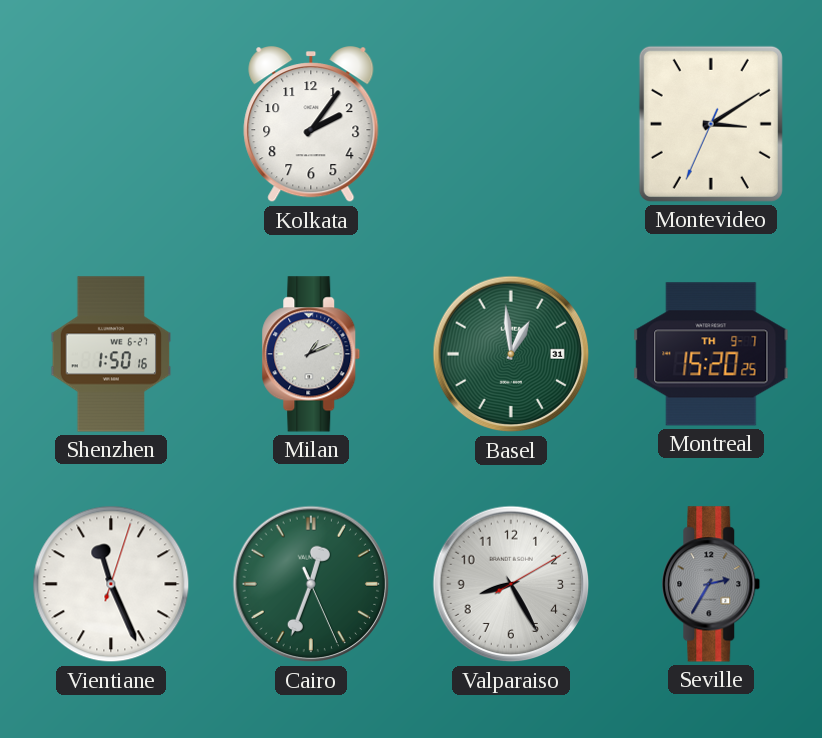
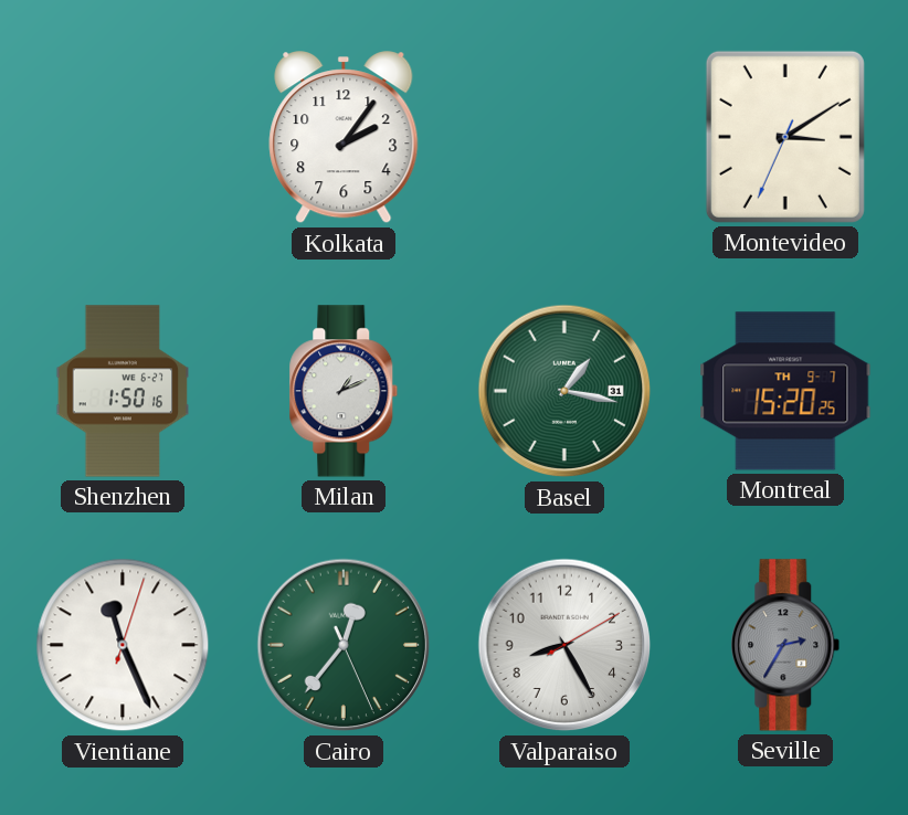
Basel: 12:59 -> 1:17
Cairo: 12:33 -> 12:36
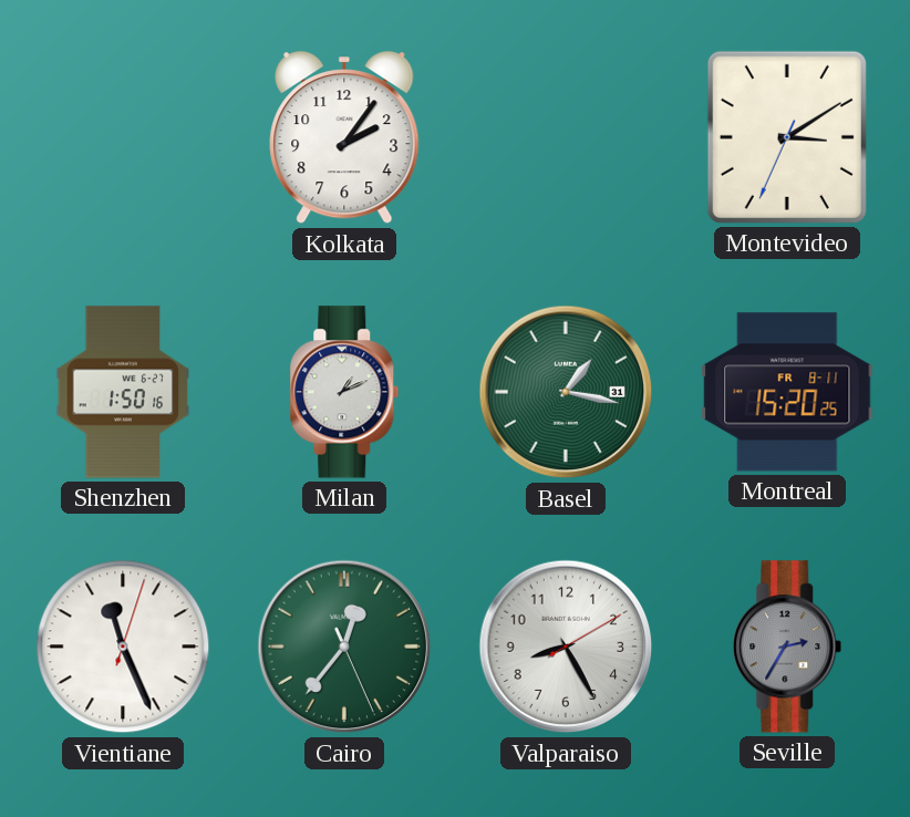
Montreal date: TH 9-7 -> FR 8-11
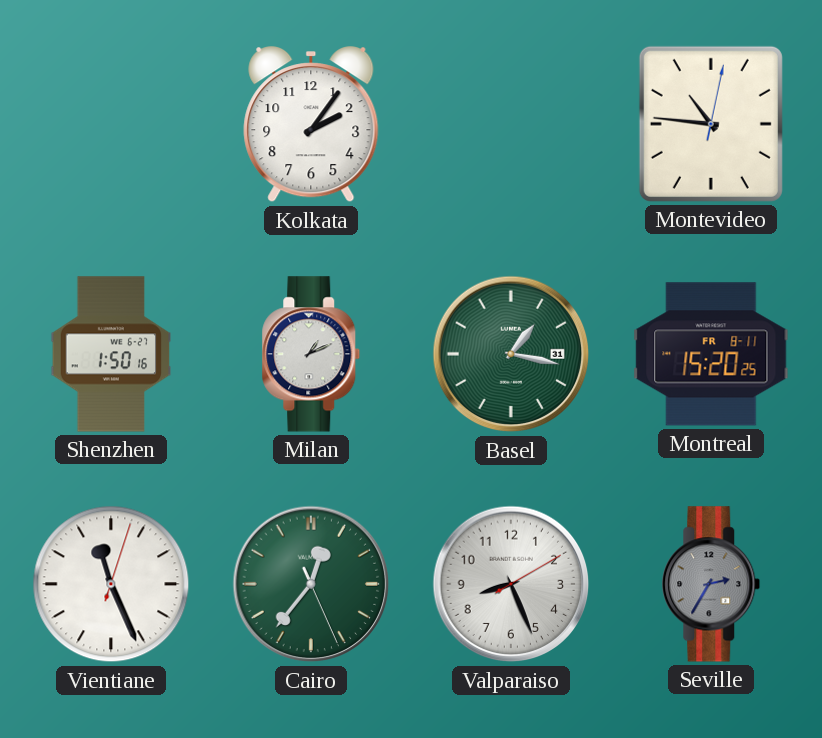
Montevideo: 3:09 -> 10:46
Valparaiso: 8:25 -> 8:26
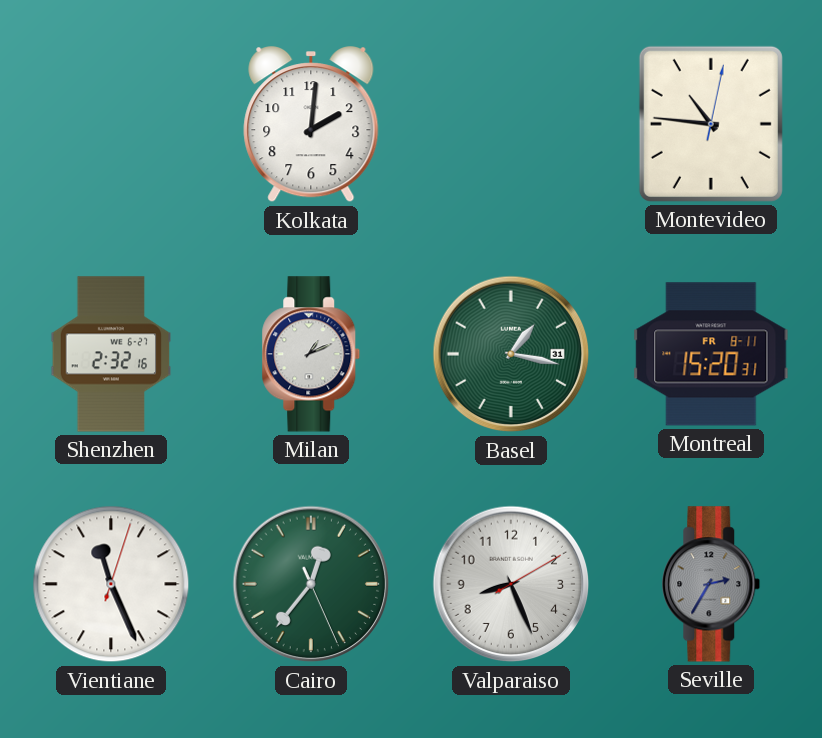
Kolkata: 2:06 -> 2:01
Shenzhen: 1:50 -> 2:32
Montreal: 15:20:25 -> 15:20:31
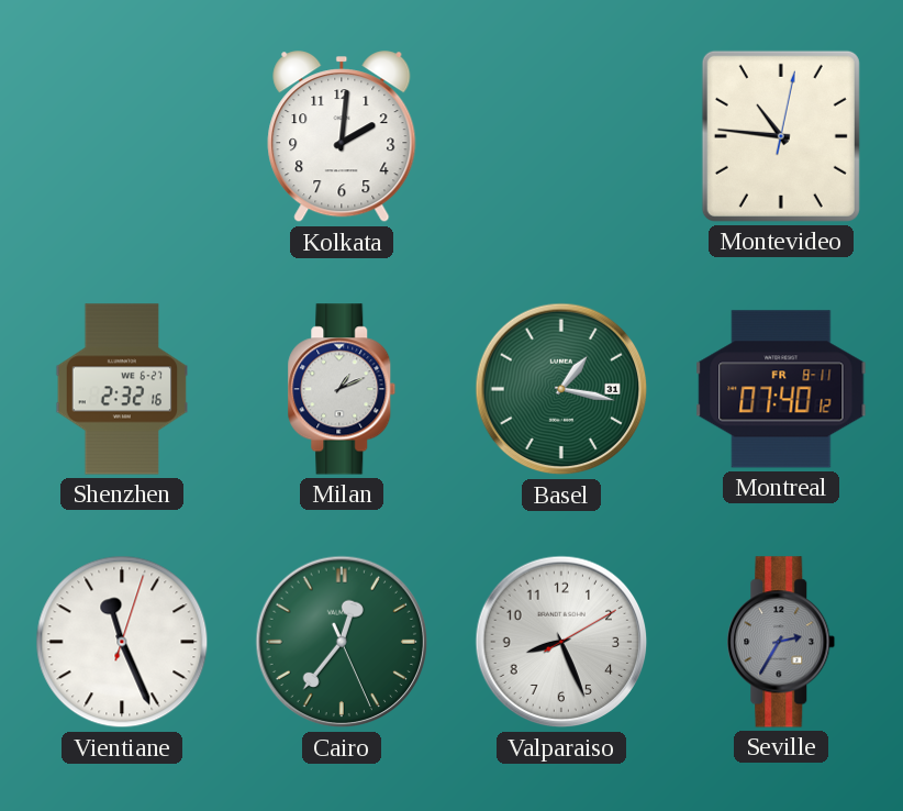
Montreal: 15:20 -> 07:40
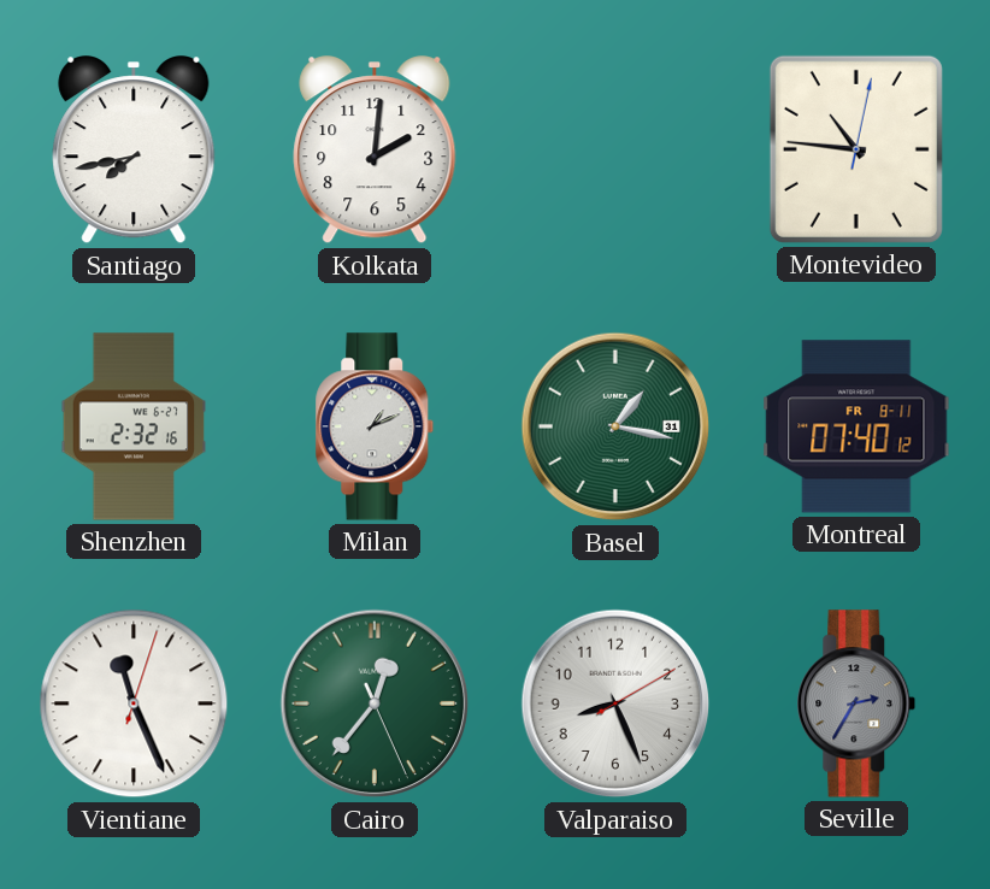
Santiago: none -> 7:43
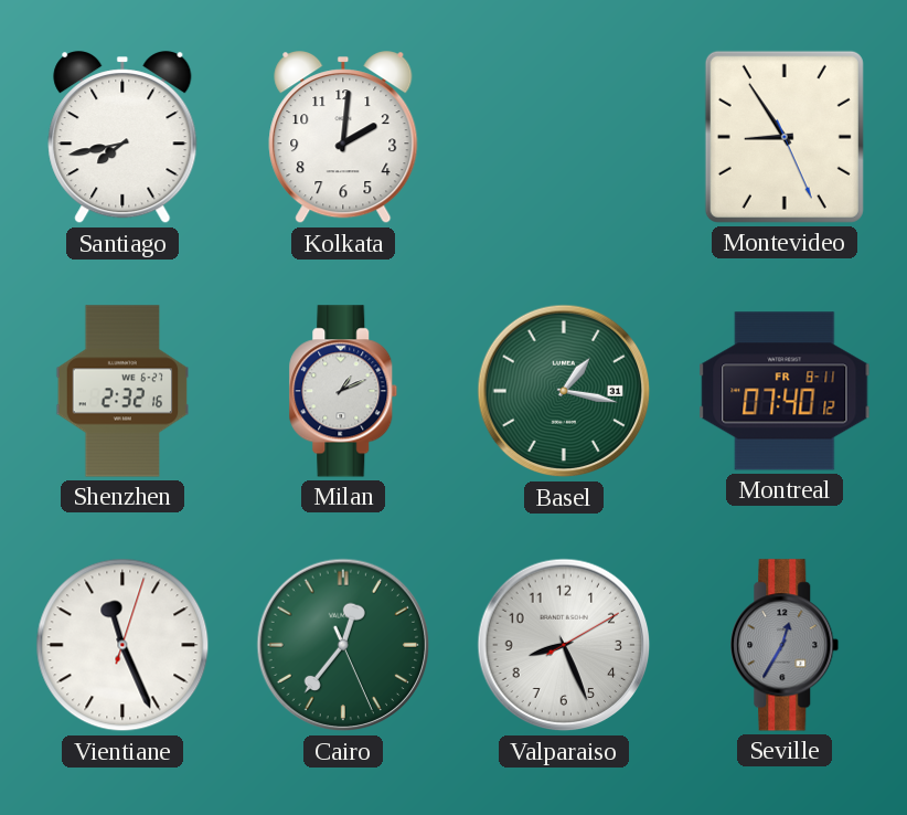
Montevideo: 10:46 -> 8:54
Seville: 2:35 -> 12:35
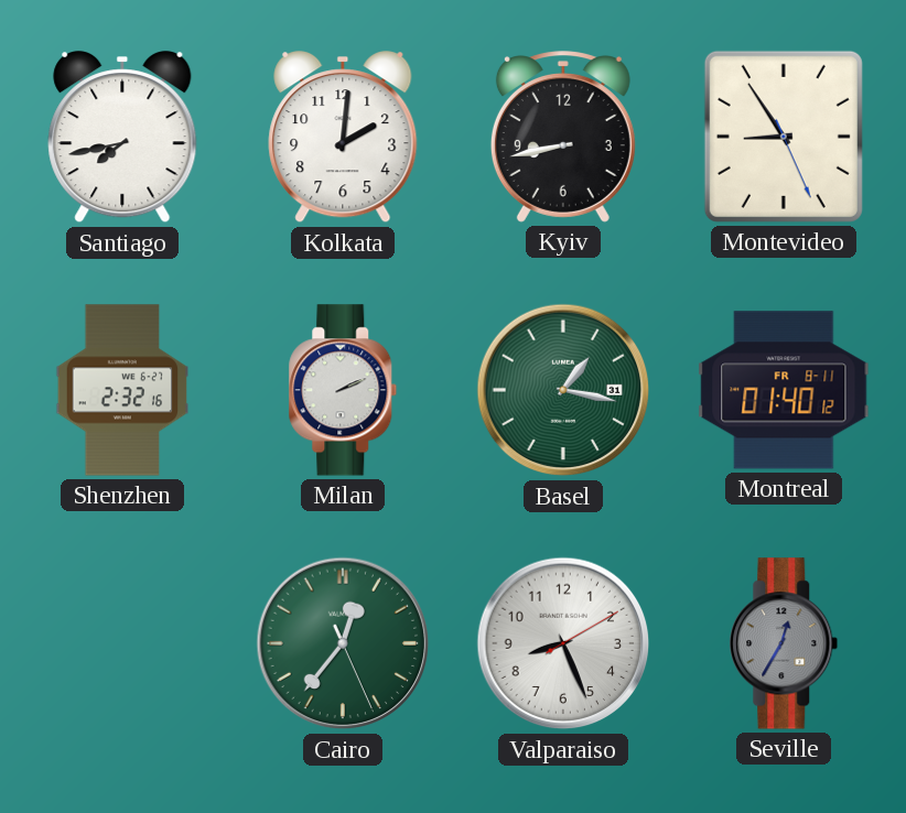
Kyiv: none -> 8:43
Milan: 1:11 -> 2:11
Montreal: 07:40 -> 01:40
Vientiane: 11:26 -> none
